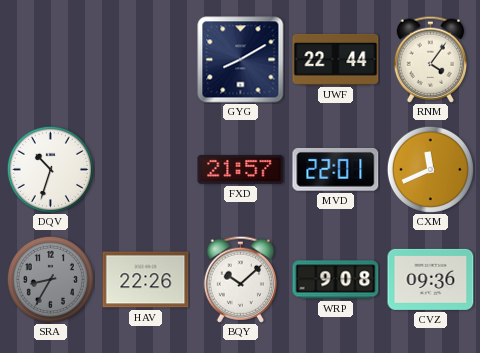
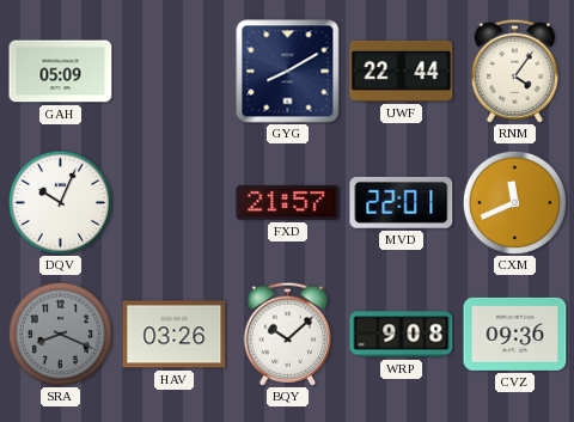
GAH: none -> 05:09
DQV: 10:33 -> 10:04
SRA: 8:35 -> 8:19
HAV: 22:26 -> 03:26
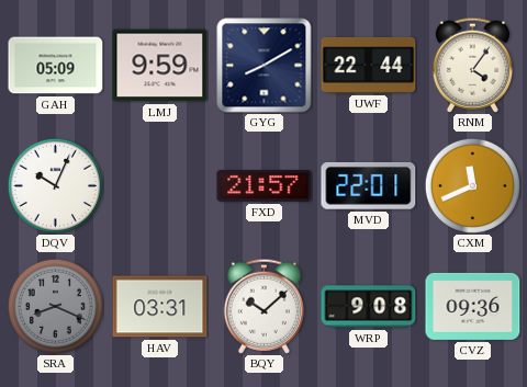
LMJ: none -> 9:59
HAV: 03:26 -> 03:31
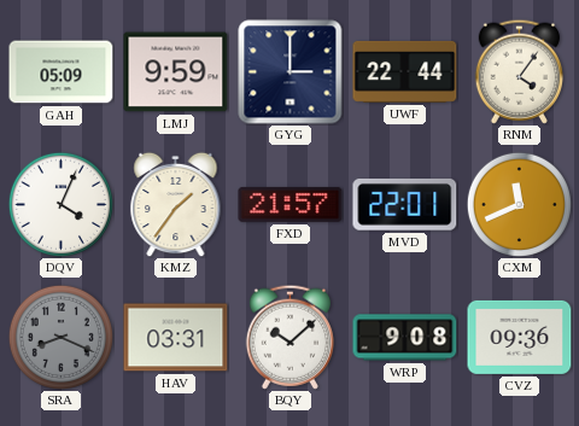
GYG: 8:10 -> 3:00
DQV: 10:04 -> 4:04
KMZ: none -> 1:36
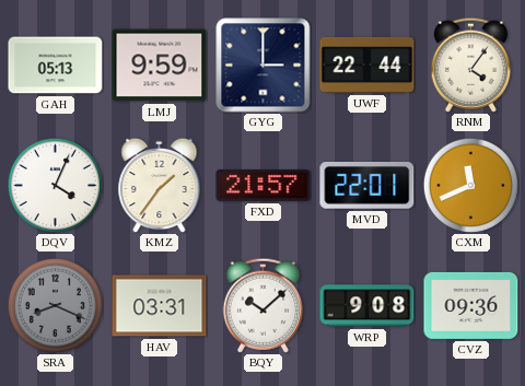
GAH: 05:09 -> 05:13
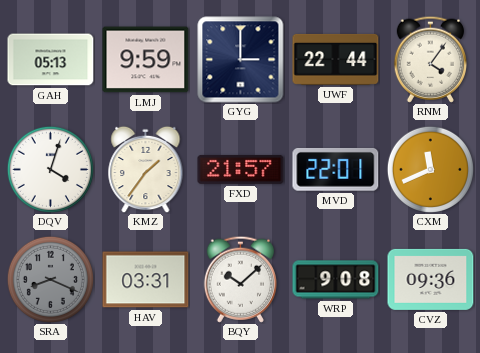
DQV: 4:04 -> 4:03
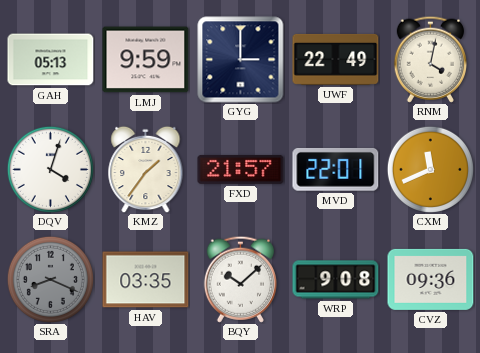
UWF: 22:44 -> 22:49
RNM: 4:06 -> 4:02
HAV: 03:31 -> 03:35
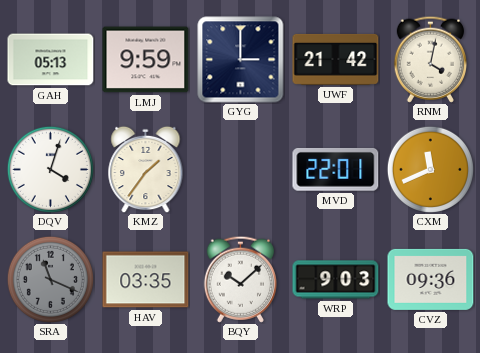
UWF: 22:49 -> 21:42
FXD: 21:57 -> none
SRA: 8:19 -> 11:19
WRP: 9:08 -> 9:03
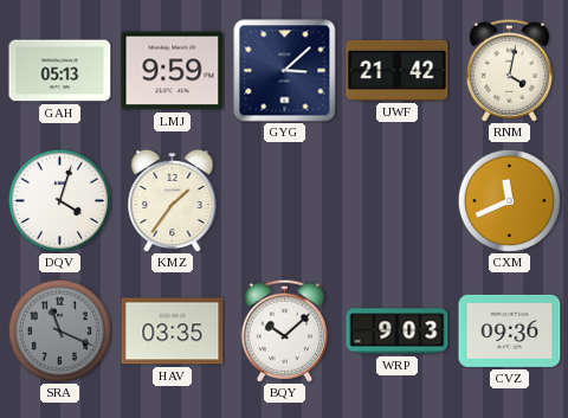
GYG: 3:00 -> 3:08
MVD: 22:01 -> none
